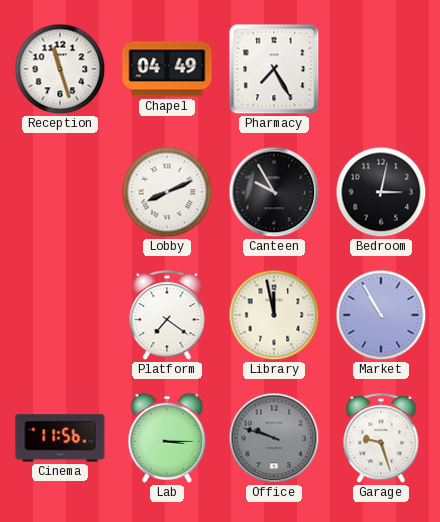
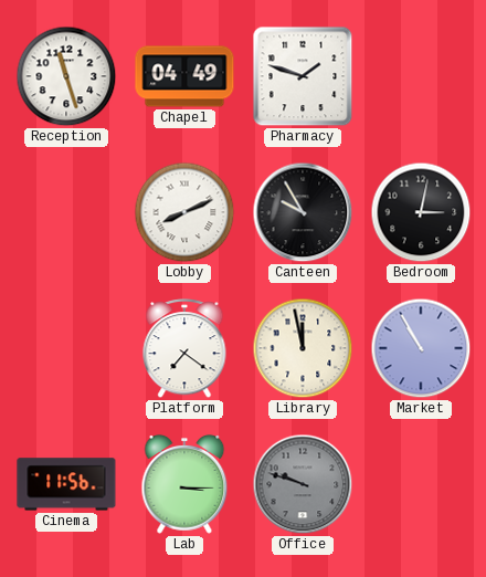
Pharmacy: 7:25 -> 1:48
Garage: 9:27 -> none
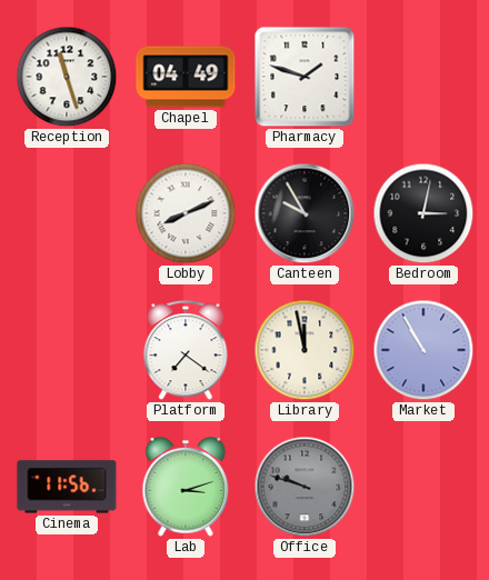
Lab: 3:15 -> 3:12
